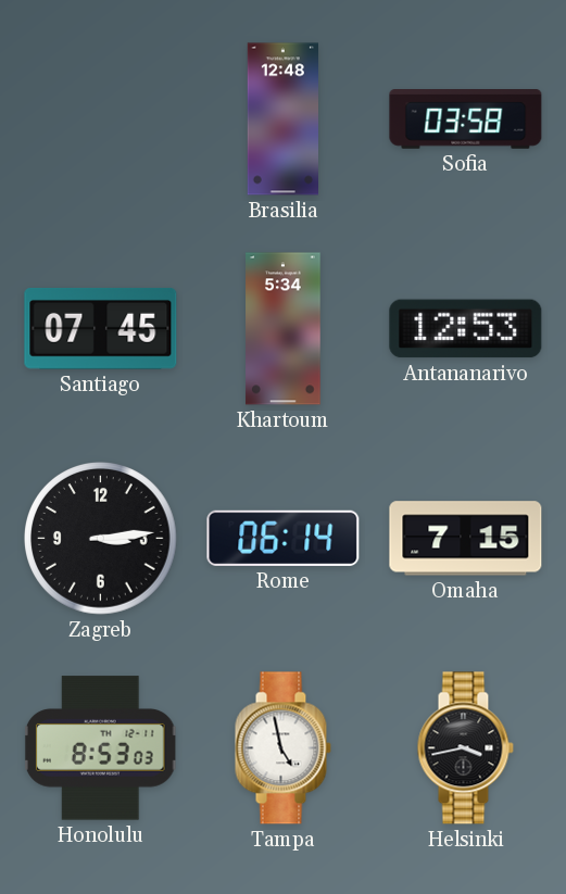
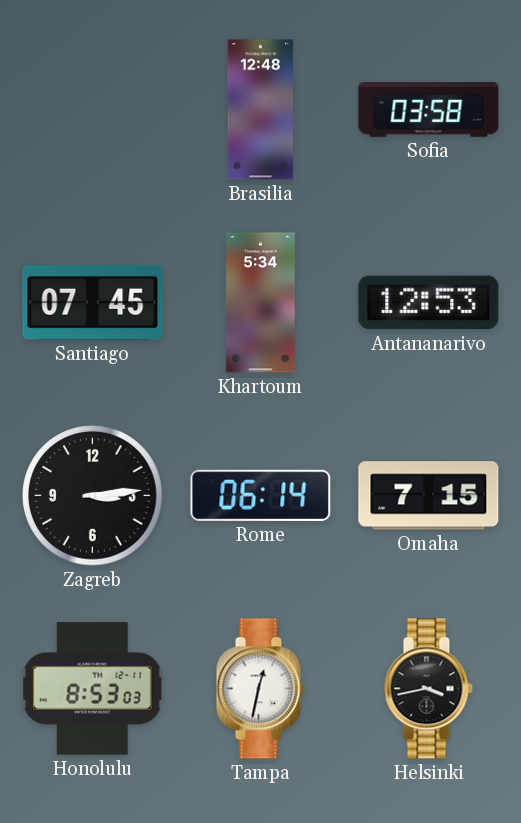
Tampa: 4:58 -> 12:32
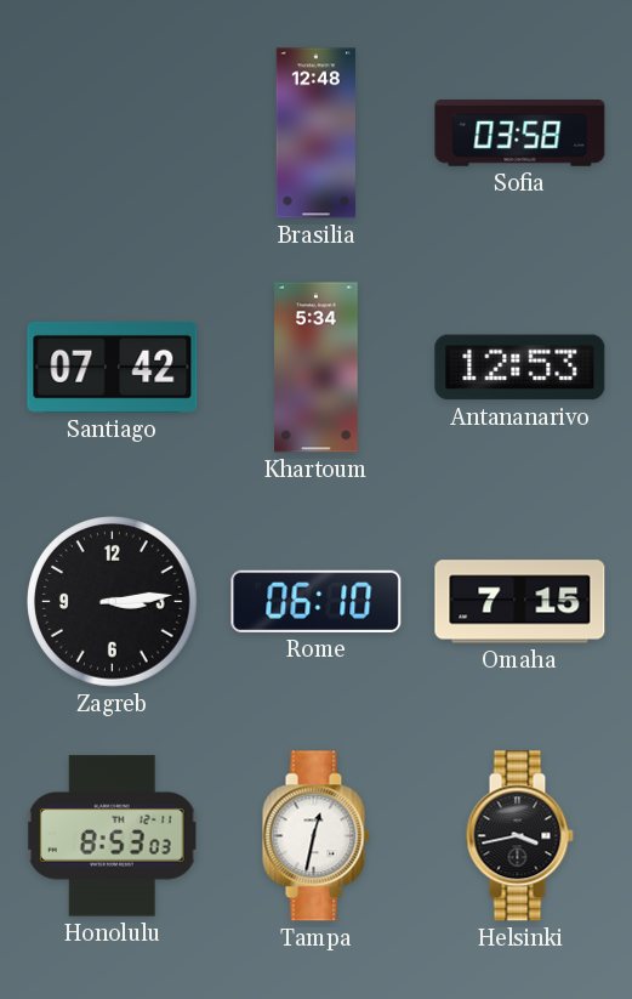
Santiago: 07:45 -> 07:42
Rome: 06:14 -> 06:10
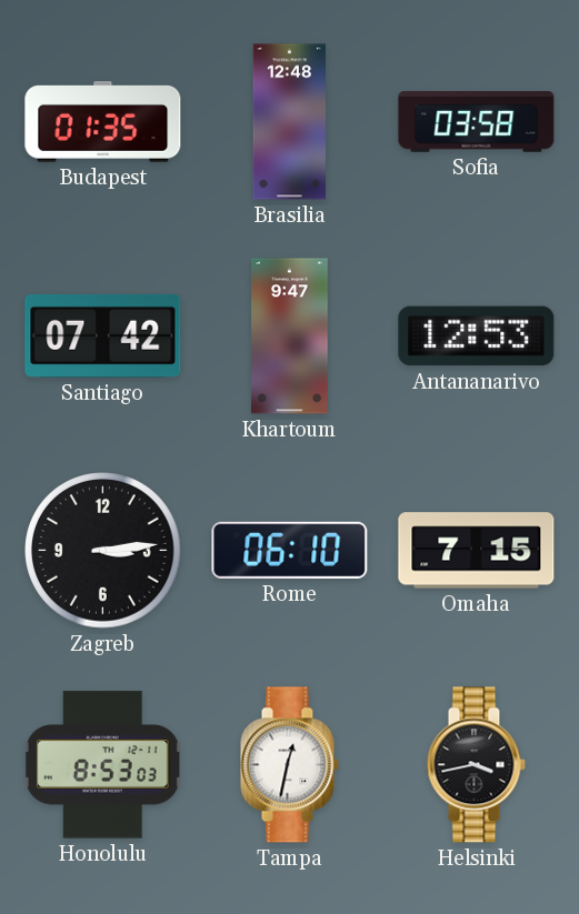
Budapest: none -> 01:35
Khartoum: 5:34 -> 9:47
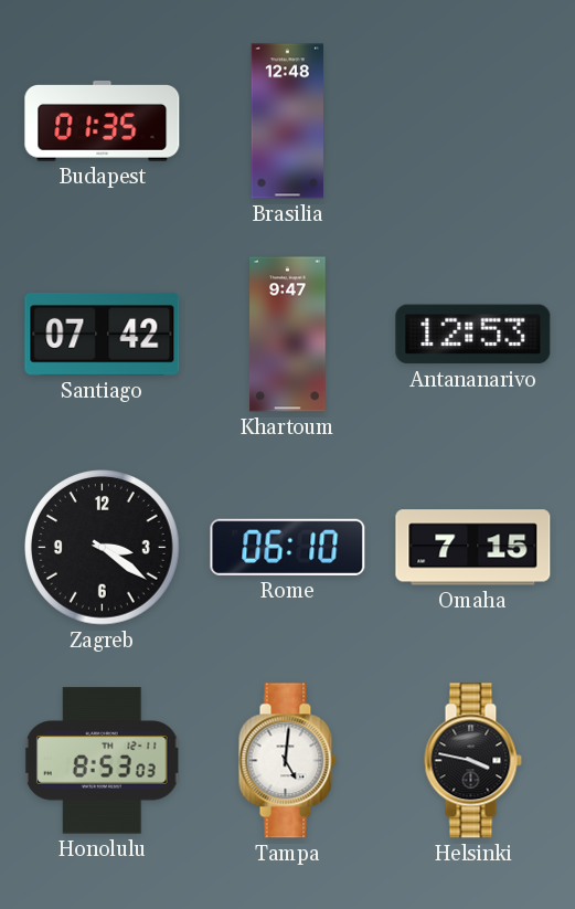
Sofia: 03:58 -> none
Zagreb: 3:14 -> 3:21
Tampa: 12:32 -> 5:01
Helsinki: 3:43 -> 3:47
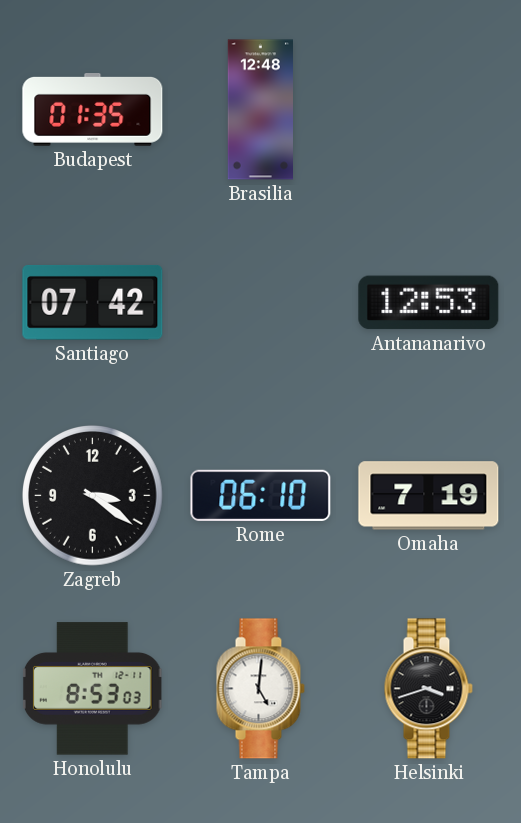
Khartoum: 9:47 -> none
Omaha: 7:15 -> 7:19
Helsinki: 3:47 -> 3:42
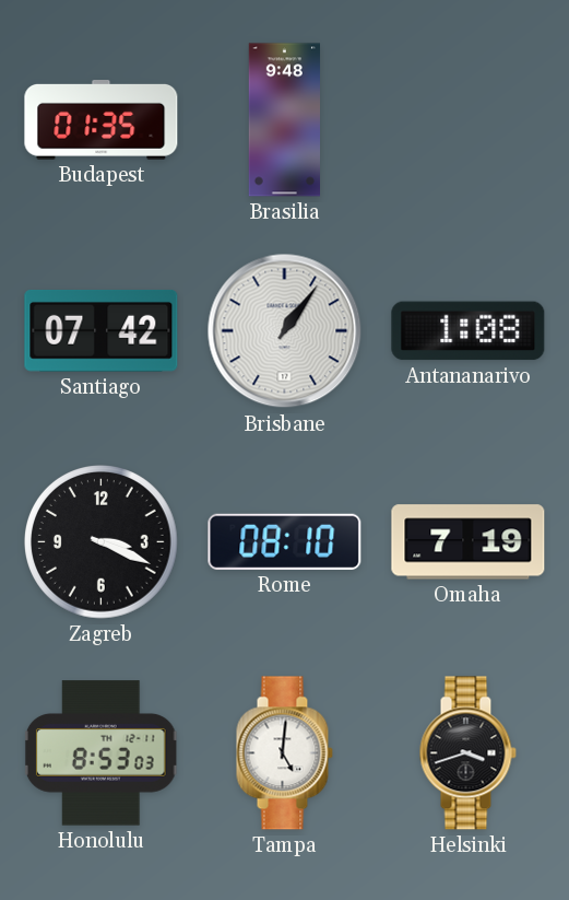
Brasilia: 12:48 -> 9:48
Brisbane: none -> 1:06
Antananarivo: 12:53 -> 1:08
Zagreb: 3:21 -> 3:19
Rome: 06:10 -> 08:10
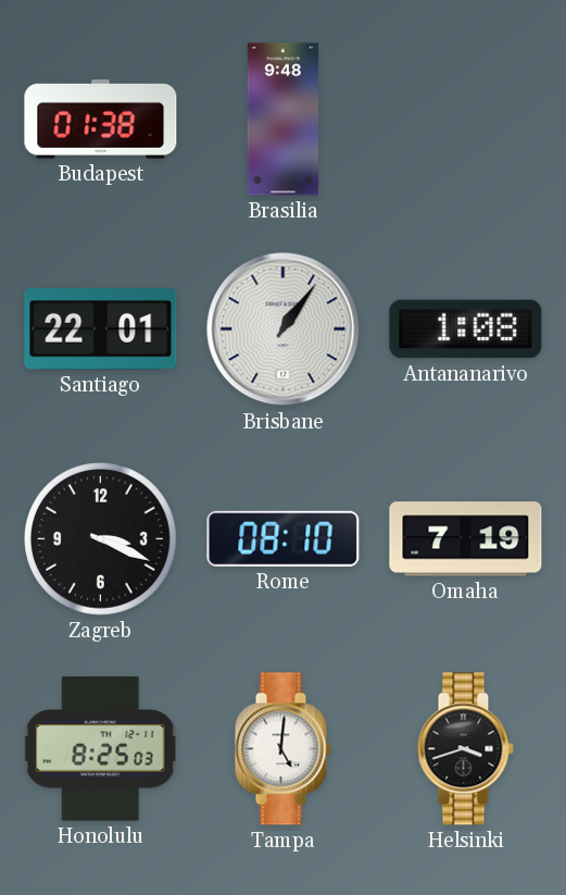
Budapest: 01:35 -> 01:38
Santiago: 07:42 -> 22:01
Honolulu: 8:53 -> 8:25
